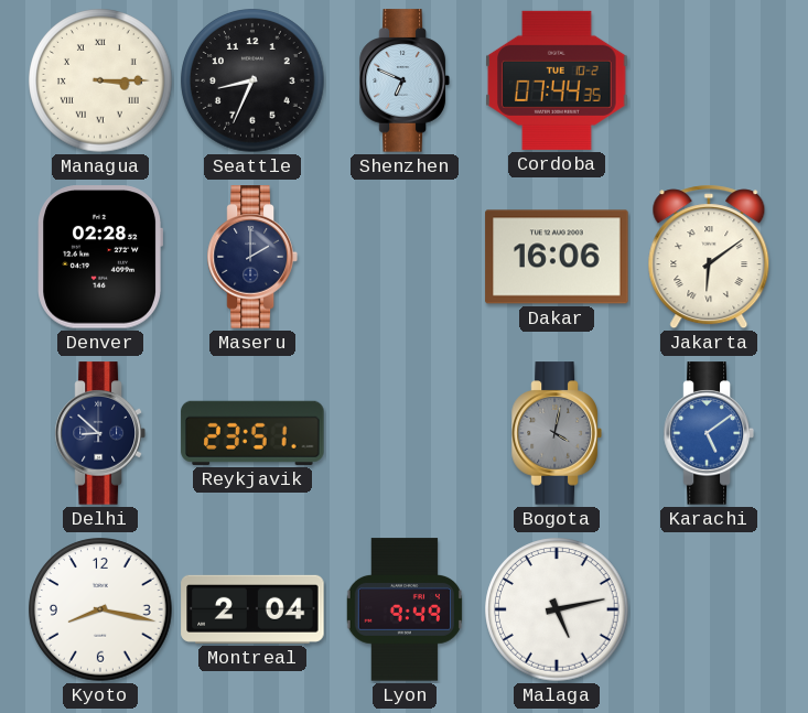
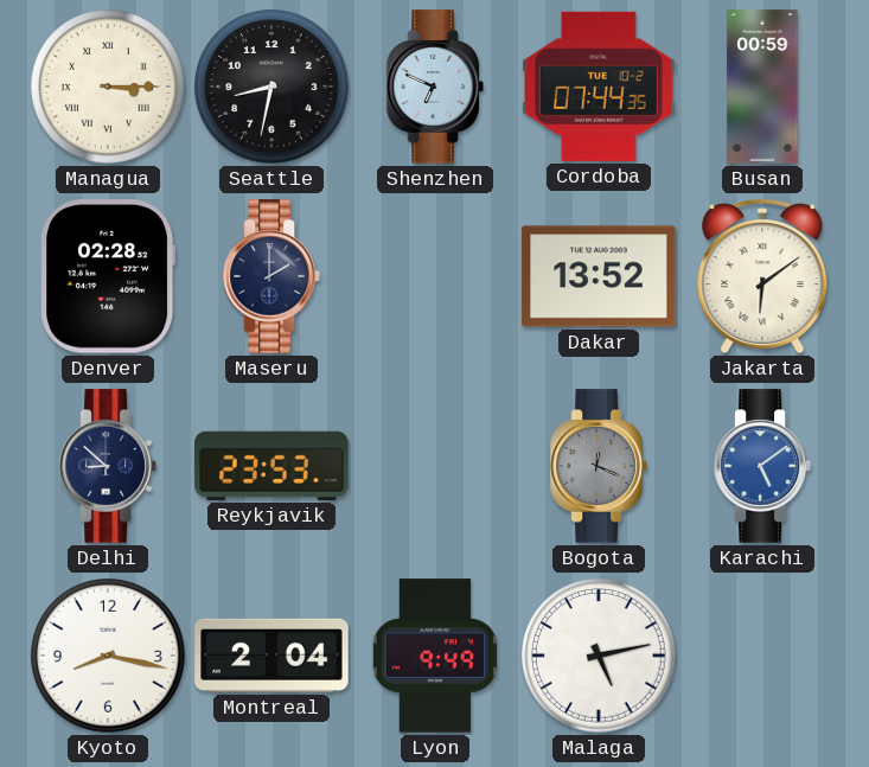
Seattle: 8:34 -> 8:32
Busan: none -> 00:59
Dakar: 16:06 -> 13:52
Reykjavik: 23:51 -> 23:53
Bogota: 4:02 -> 12:19
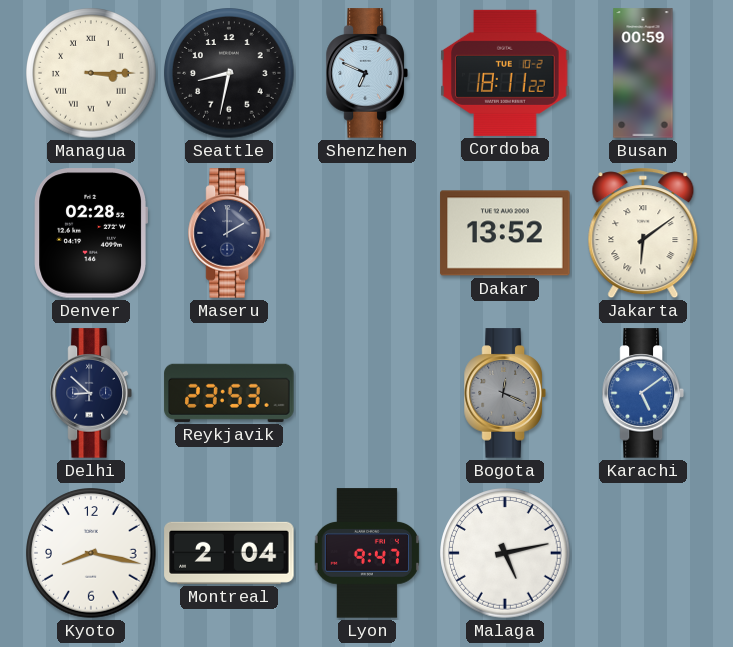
Cordoba: 07:44 -> 18:11
Lyon: 9:49 -> 9:47
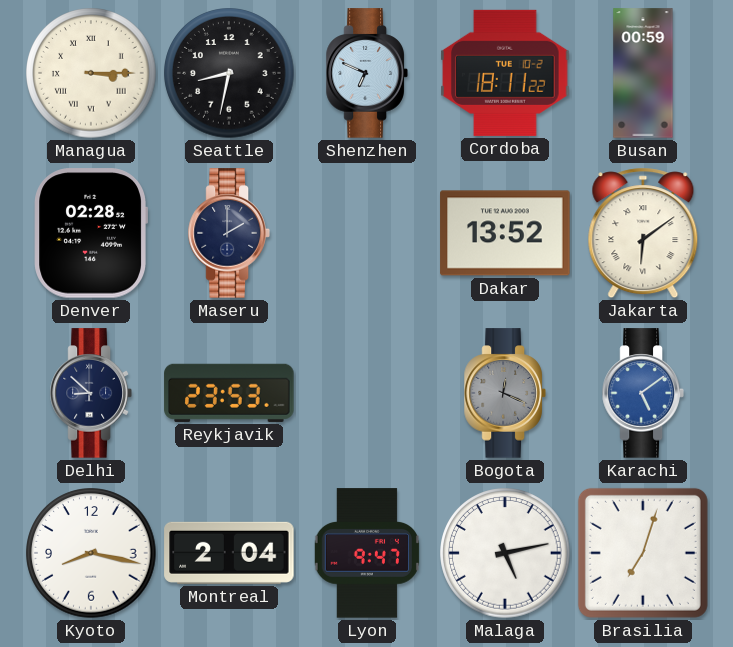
Brasilia: none -> 7:03
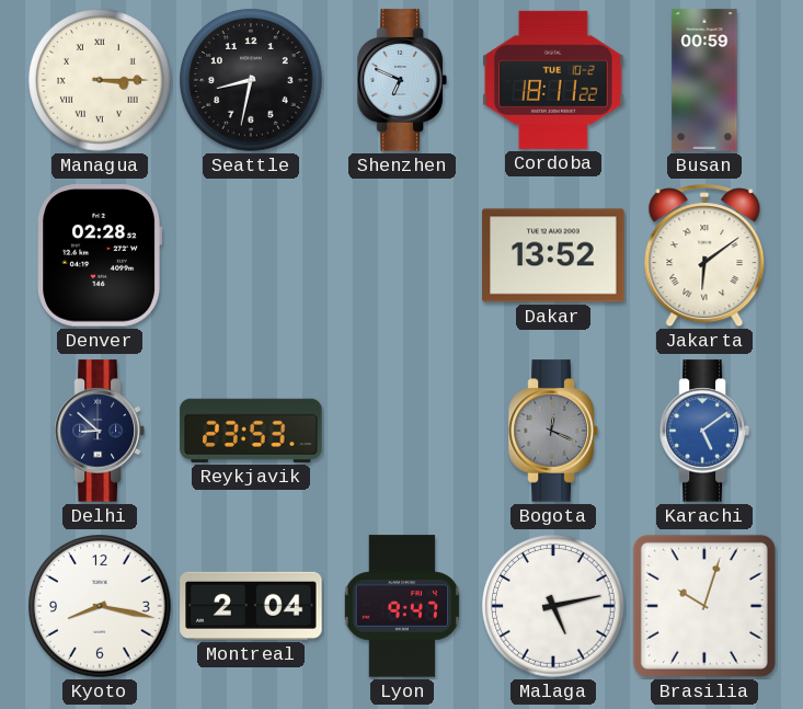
Maseru: 2:00 -> none
Brasilia: 7:03 -> 10:03
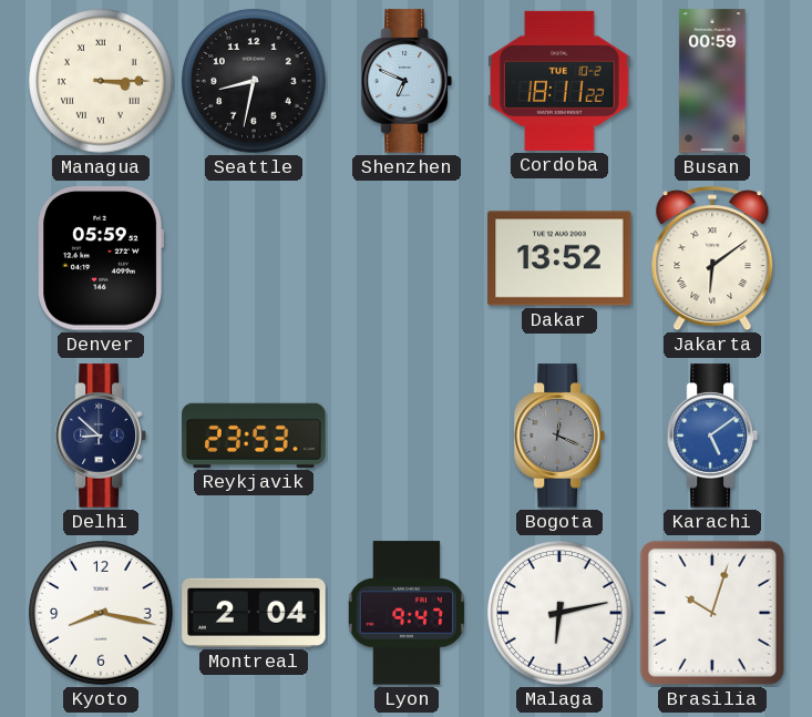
Denver: 02:28 -> 05:59
Malaga: 5:13 -> 6:13
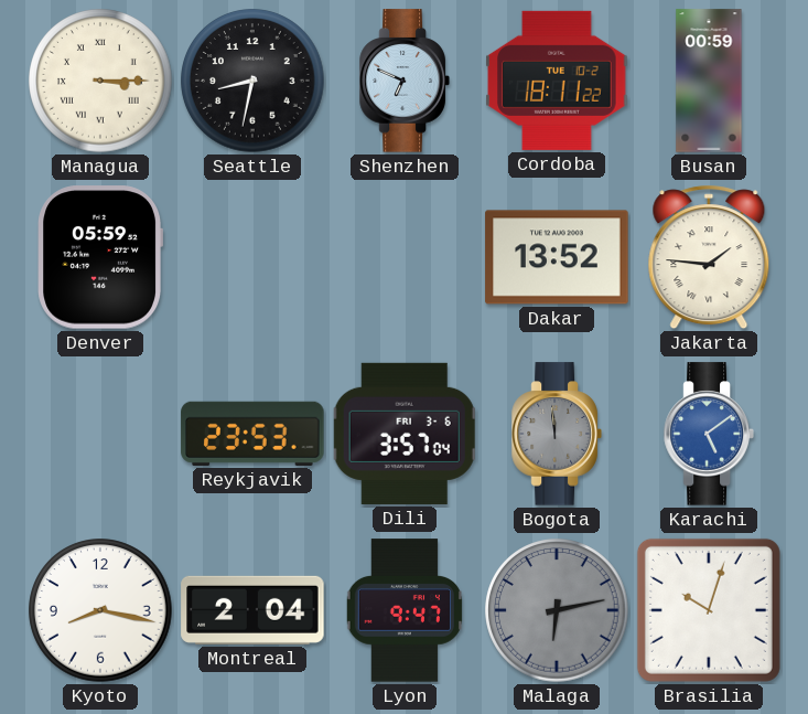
Jakarta: 6:09 -> 1:46
Delhi: 8:52 -> none
Dili: none -> 3:57
Bogota: 12:19 -> 11:59
Malaga dial: white -> grey
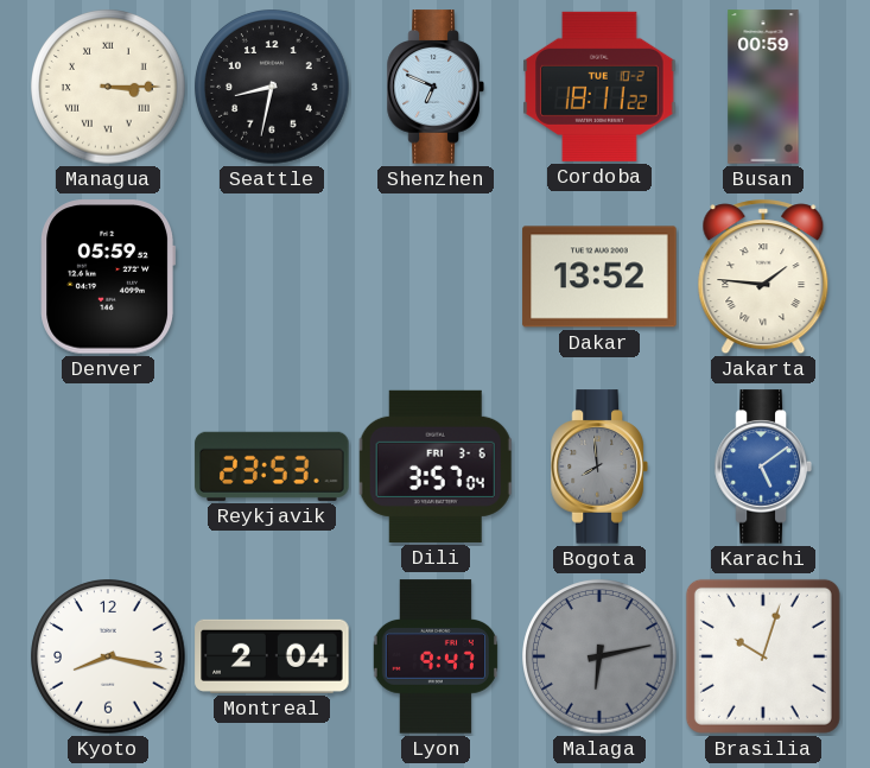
Bogota: 11:59 -> 7:59
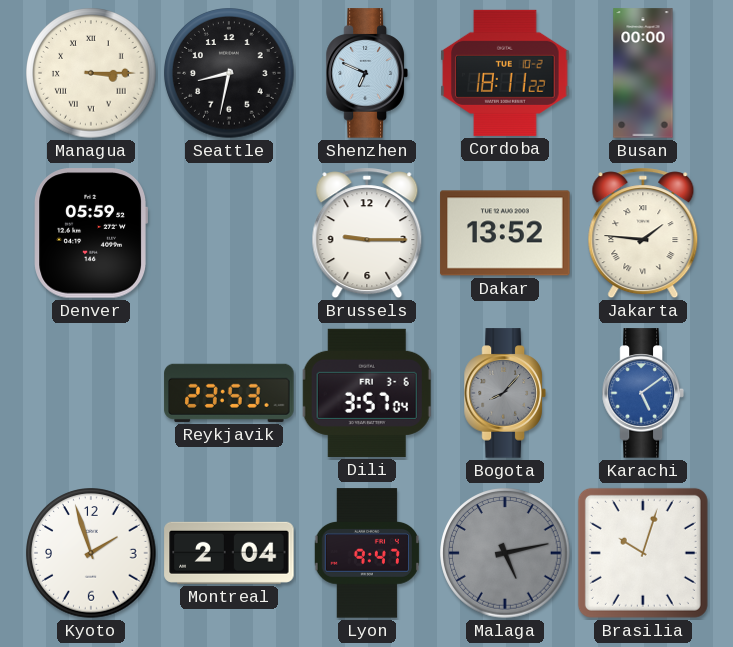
Busan: 00:59 -> 00:00
Brussels: none -> 9:15
Bogota: 7:59 -> 8:07
Kyoto: 8:17 -> 1:57
Malaga: 6:13 -> 5:13
